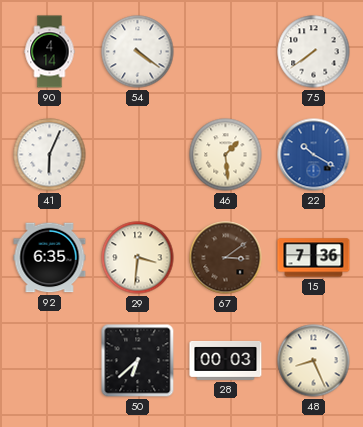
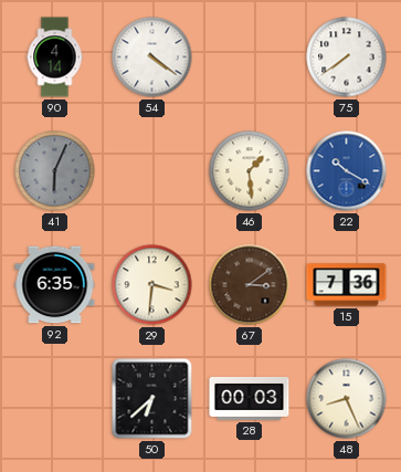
41 dial: white -> grey
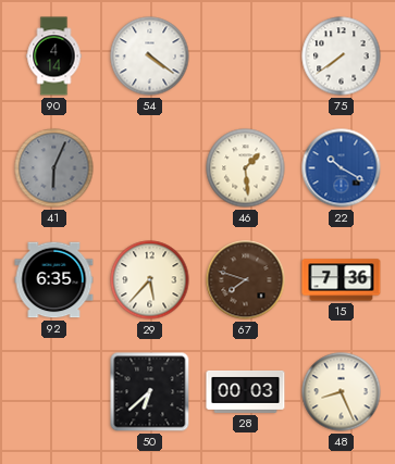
29: 3:31 -> 5:37
67: 3:09 -> 7:48
